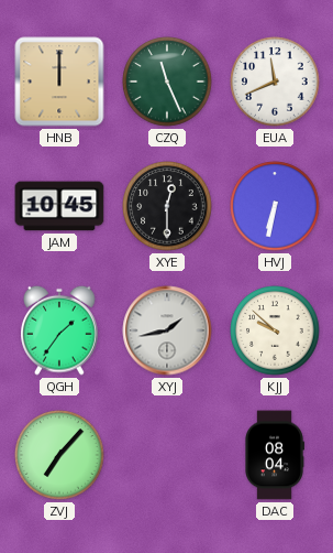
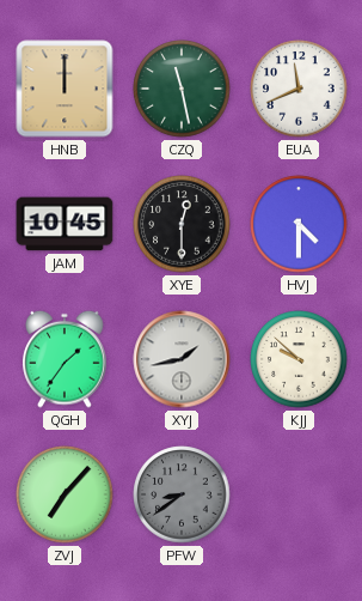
CZQ: 11:26 -> 11:28
HVJ: 6:32 -> 4:30
PFW: none -> 8:39
DAC: 08:04 -> none
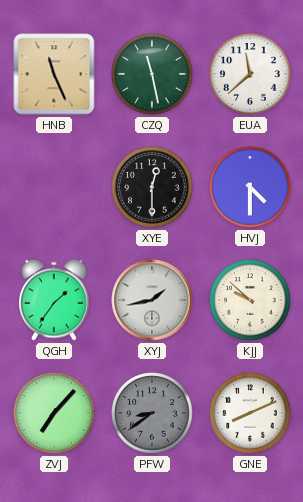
HNB: 12:00 -> 11:26
EUA: 11:41 -> 11:38
JAM: 10:45 -> none
GNE: none -> 8:11
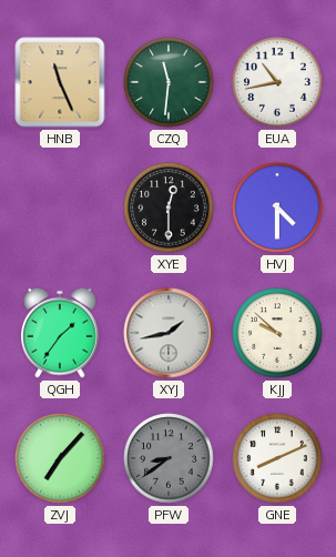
CZQ: 11:28 -> 11:31
EUA: 11:38 -> 10:43
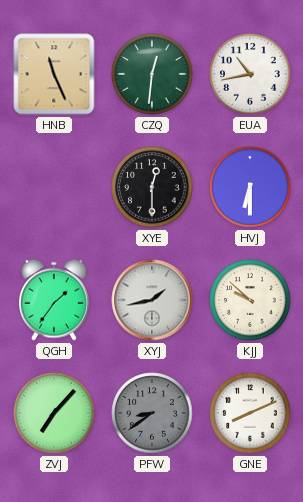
CZQ: 11:31 -> 12:31
HVJ: 4:30 -> 6:30
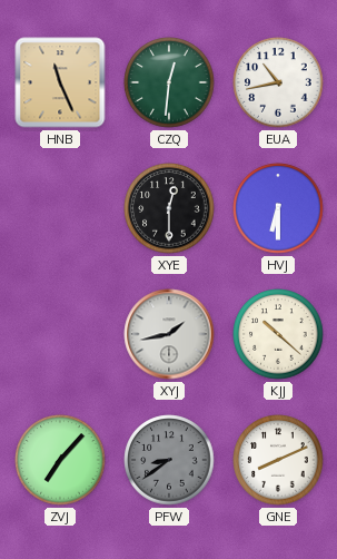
QGH: 1:36 -> none
KJJ: 9:52 -> 10:22
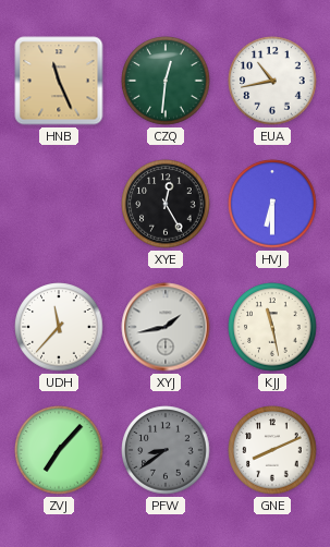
XYE: 12:30 -> 12:25
UDH: none -> 11:37
KJJ: 10:22 -> 11:28
